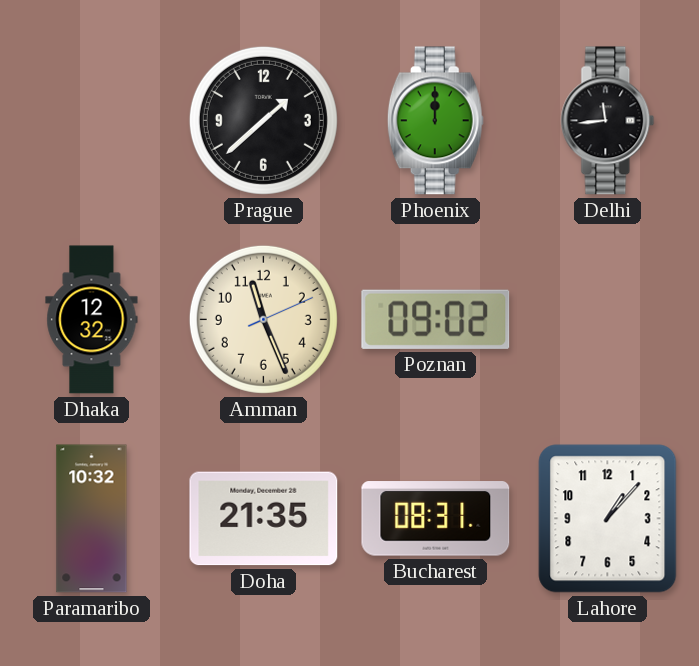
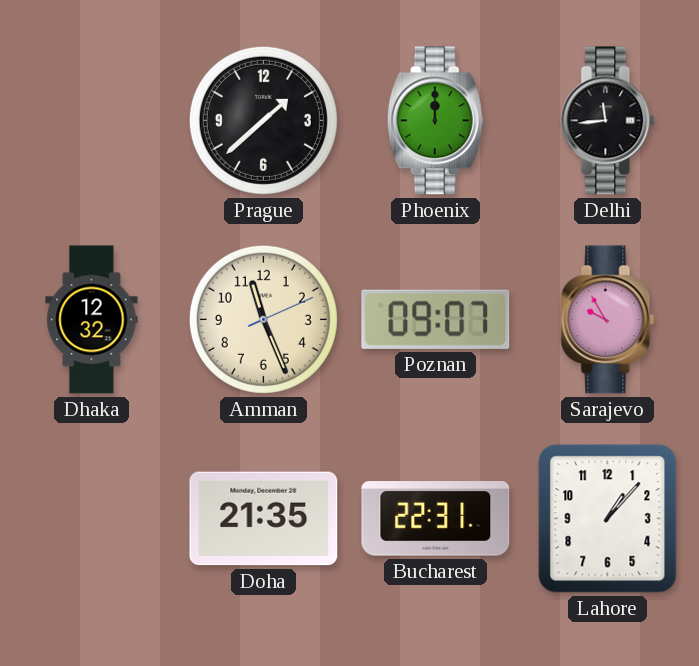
Poznan: 09:02 -> 09:07
Sarajevo: none -> 9:55
Paramaribo: 10:32 -> none
Bucharest: 08:31 -> 22:31
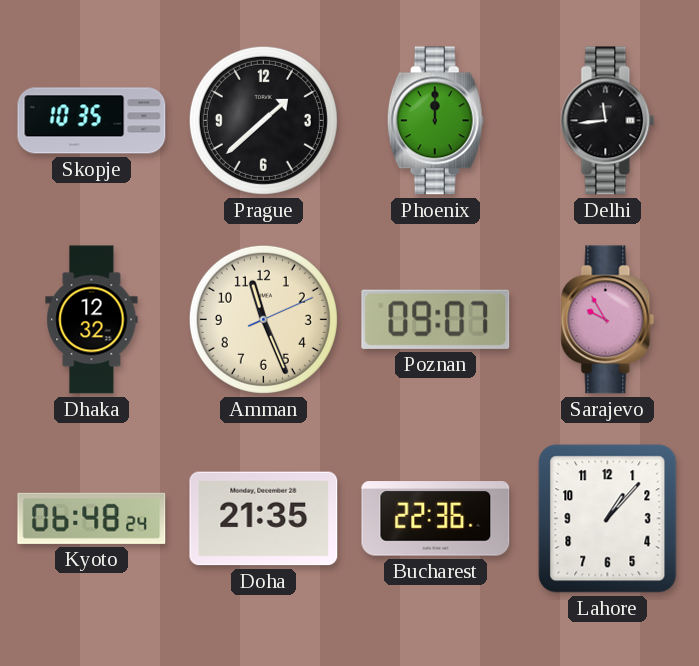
Skopje: none -> 10:35
Kyoto: none -> 06:48
Bucharest: 22:31 -> 22:36
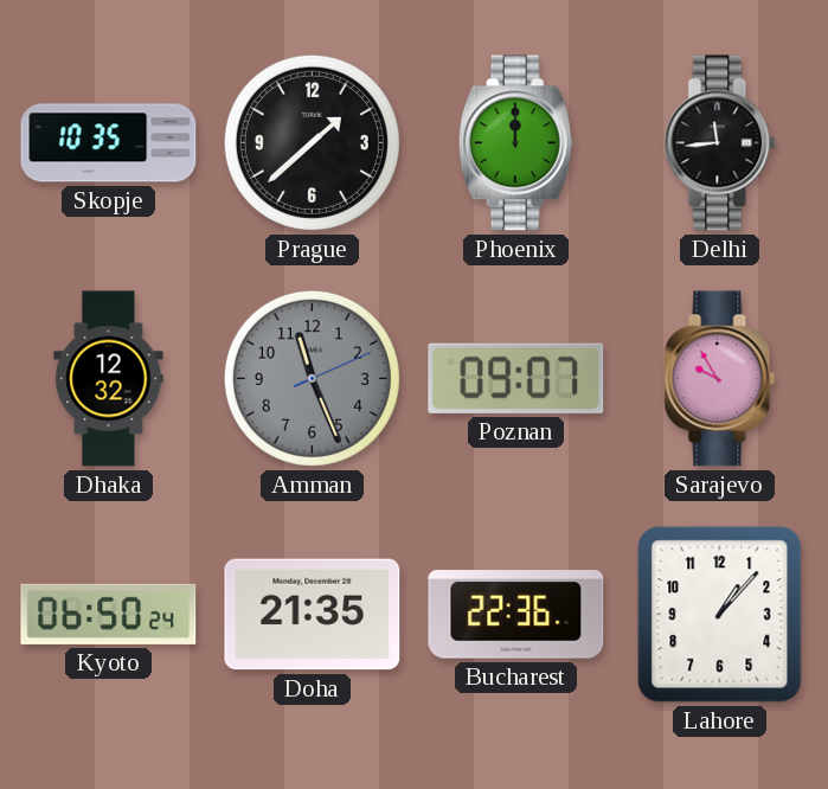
Amman dial: cream -> grey
Kyoto: 06:48 -> 06:50
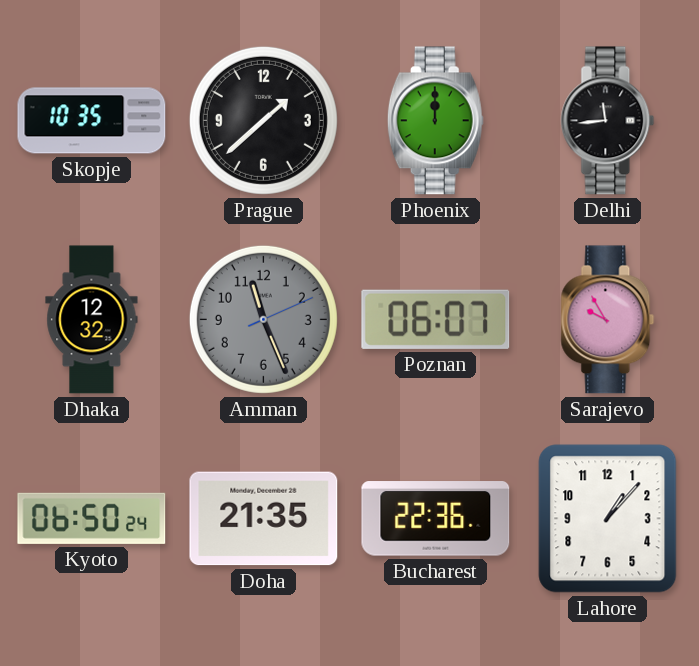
Poznan: 09:07 -> 06:07
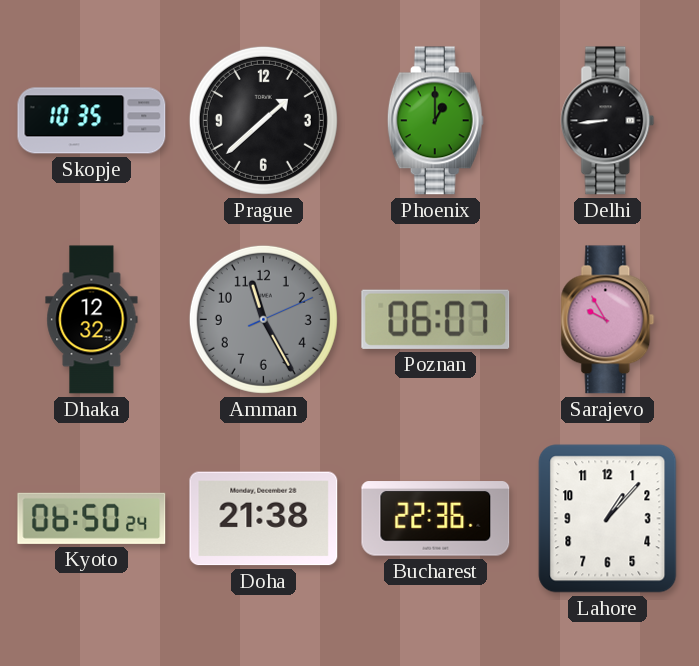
Phoenix: 12:00 -> 1:00
Delhi: 11:44 -> 8:44
Amman: 11:26 -> 11:25
Doha: 21:35 -> 21:38
